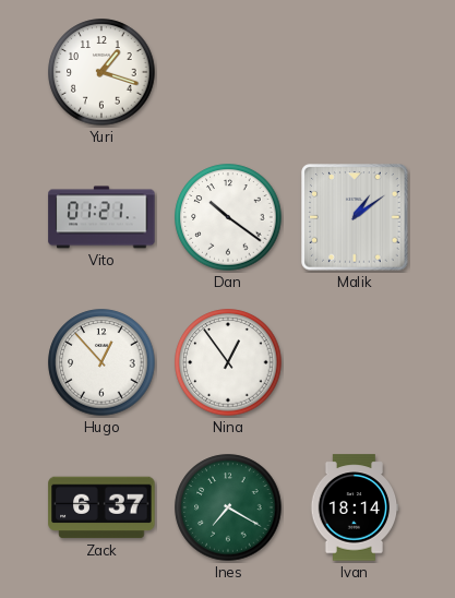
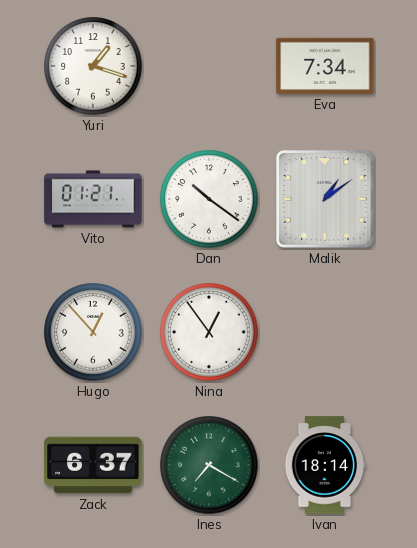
Eva: none -> 7:34
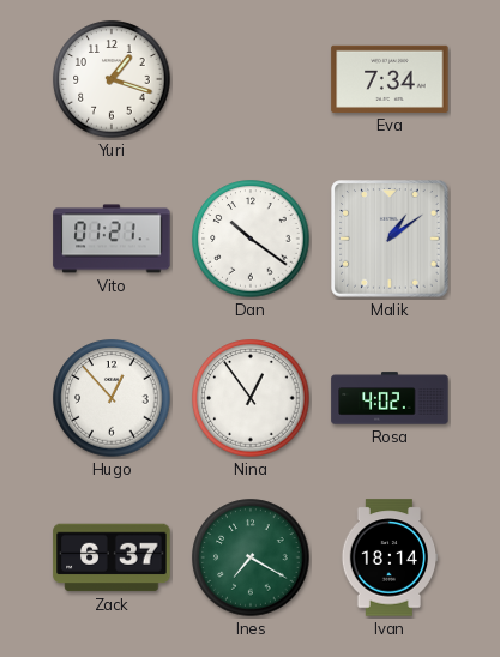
Rosa: none -> 4:02
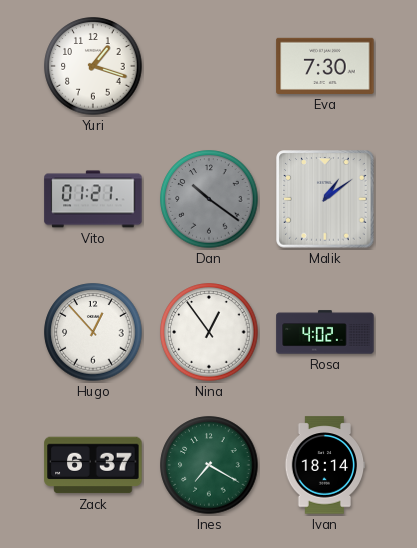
Eva: 7:34 -> 7:30
Dan dial: white -> grey
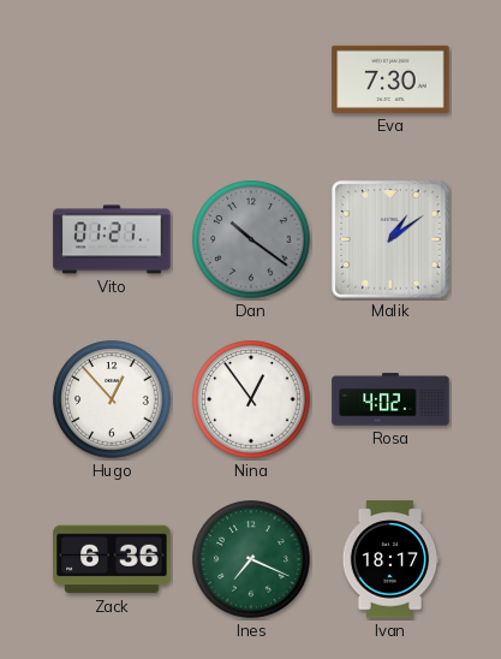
Yuri: 1:18 -> none
Zack: 6:37 -> 6:36
Ines: 7:20 -> 7:19
Ivan: 18:14 -> 18:17
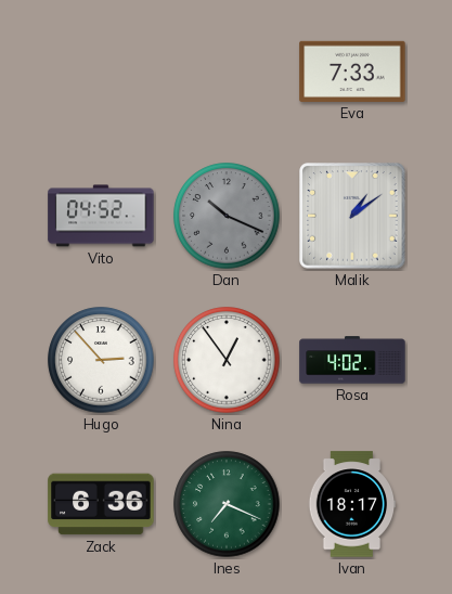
Eva: 7:30 -> 7:33
Vito: 01:21 -> 04:52
Dan: 10:21 -> 10:19
Hugo: 12:53 -> 2:53
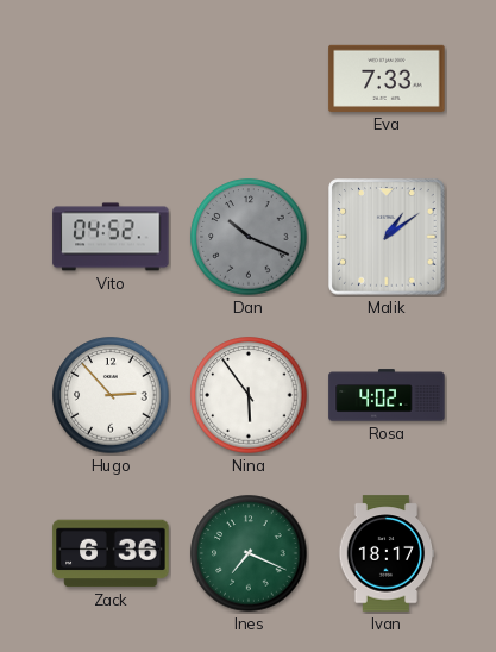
Nina: 12:54 -> 5:54
